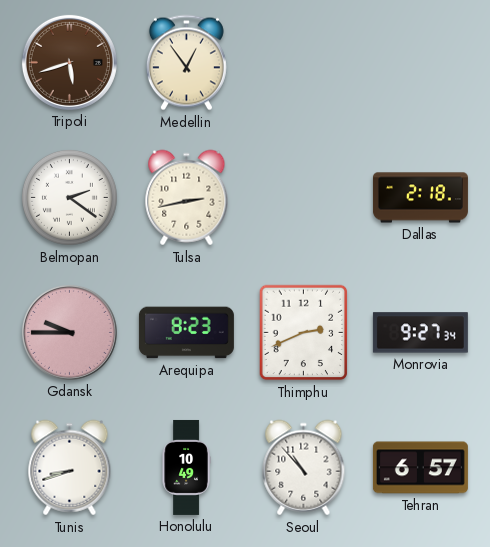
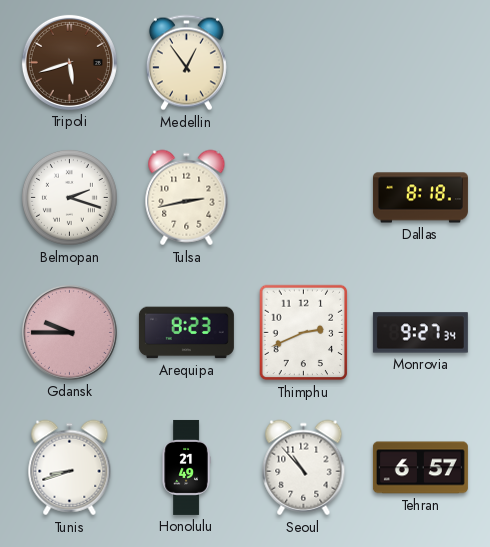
Belmopan: 2:21 -> 2:18
Dallas: 2:18 -> 8:18
Honolulu: 10:49 -> 21:49
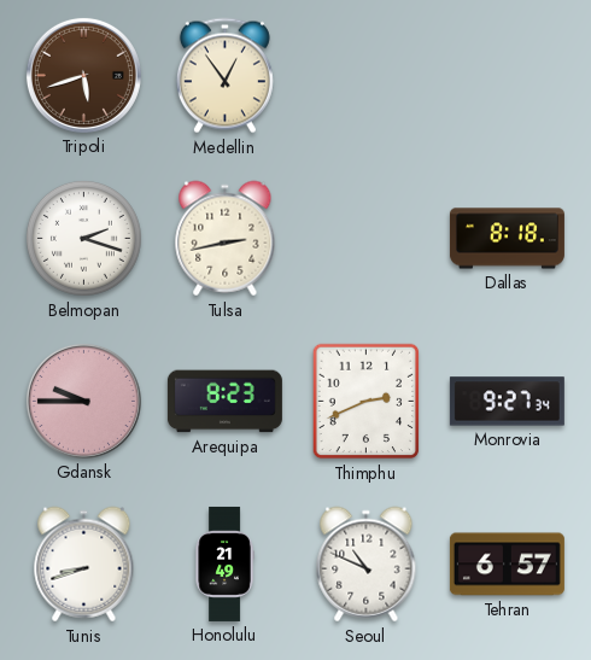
Seoul: 10:53 -> 10:49
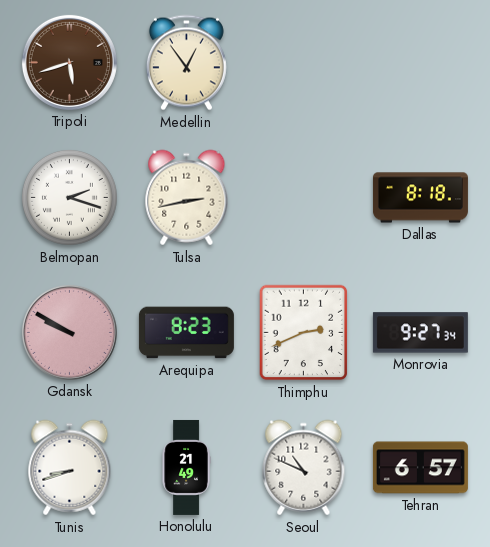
Gdansk: 9:45 -> 9:50
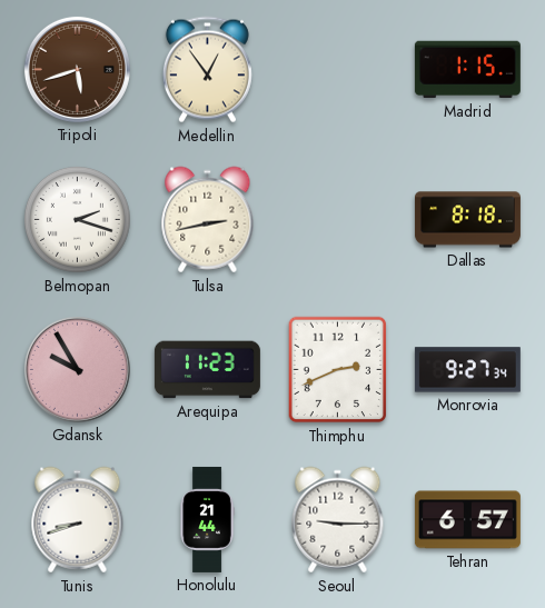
Madrid: none -> 1:15
Gdansk: 9:50 -> 9:55
Arequipa: 8:23 -> 11:23
Honolulu: 21:49 -> 21:44
Seoul: 10:49 -> 9:15
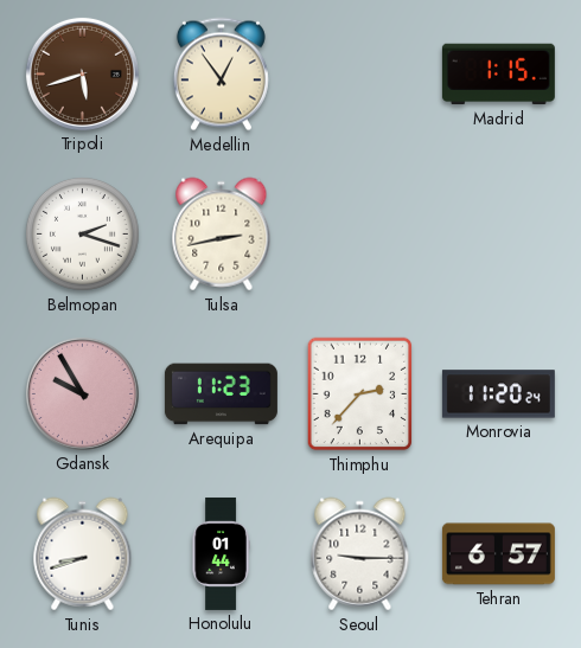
Dallas: 8:18 -> none
Thimphu: 2:41 -> 2:37
Monrovia: 9:27 -> 11:20
Honolulu: 21:44 -> 01:44
